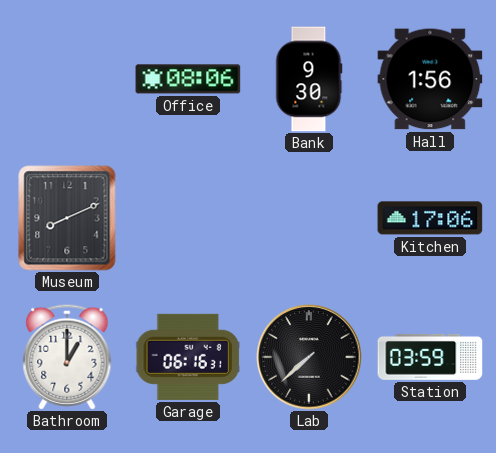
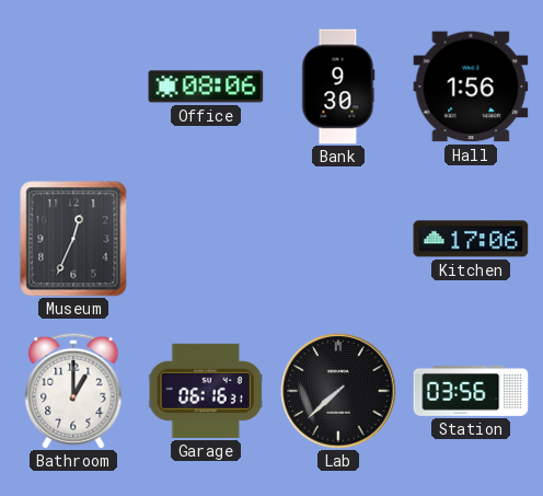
Museum: 8:11 -> 12:34
Station: 03:59 -> 03:56
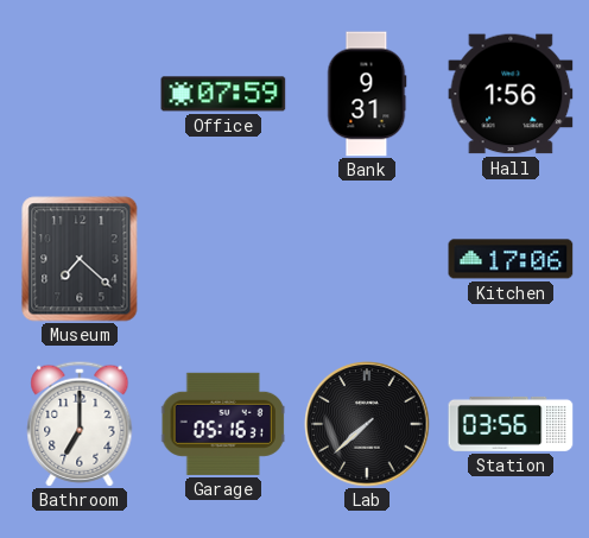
Office: 08:06 -> 07:59
Bank: 9:30 -> 9:31
Museum: 12:34 -> 7:22
Bathroom: 1:00 -> 7:00
Garage: 06:16 -> 05:16
